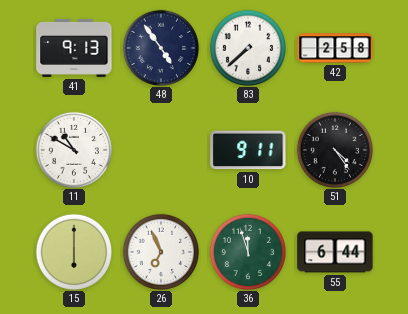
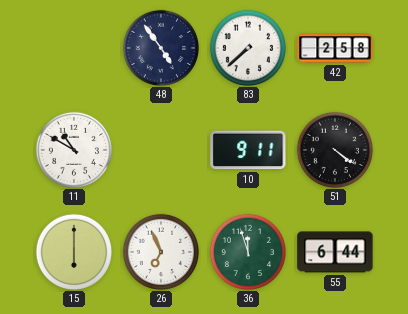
41: 9:13 -> none
51: 4:24 -> 4:21
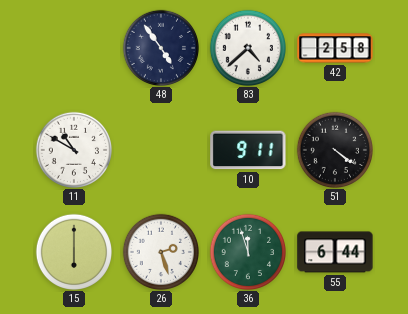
83: 7:38 -> 4:38
26: 6:56 -> 2:27
